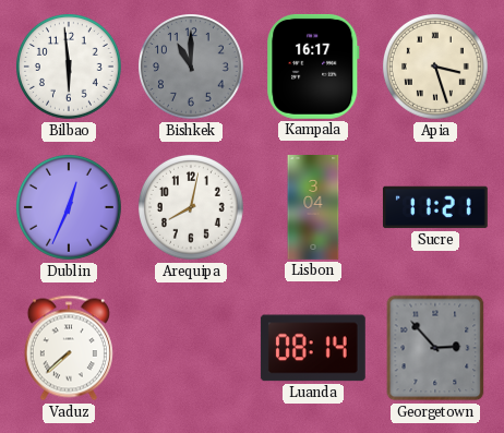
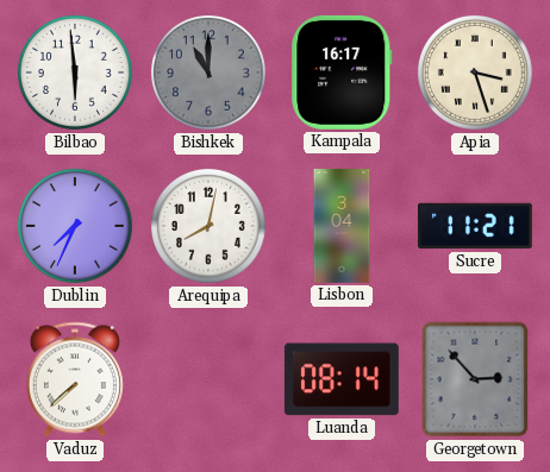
Dublin: 12:34 -> 7:34
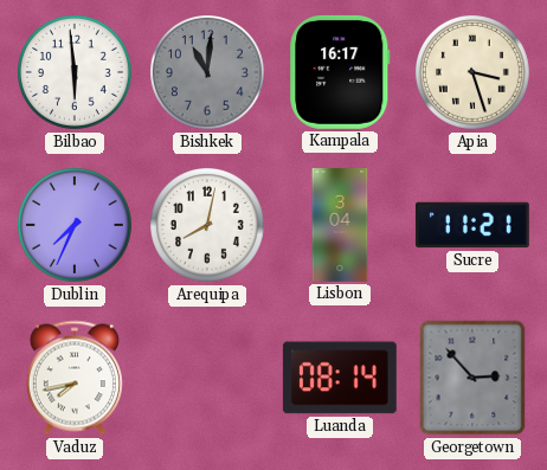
Bishkek: 11:00 -> 11:01
Vaduz: 7:38 -> 7:43
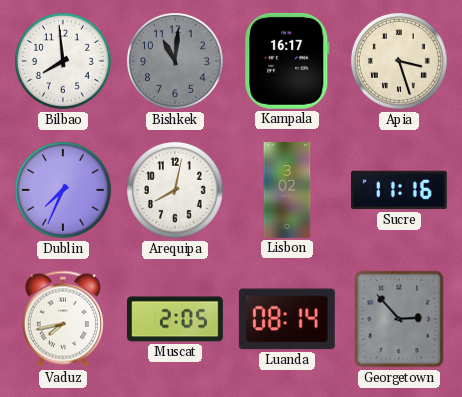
Bilbao: 5:59 -> 7:59
Lisbon: 3:04 -> 3:02
Sucre: 11:21 -> 11:16
Muscat: none -> 2:05
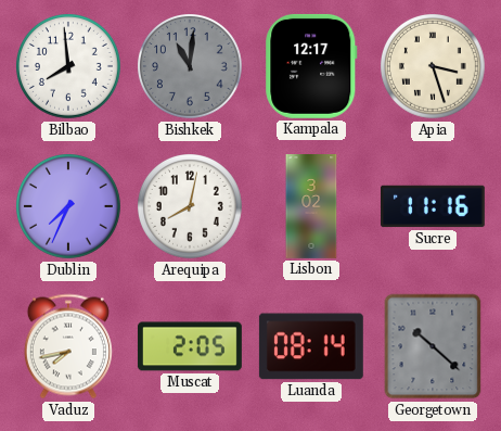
Kampala: 16:17 -> 12:17
Georgetown: 2:53 -> 10:22
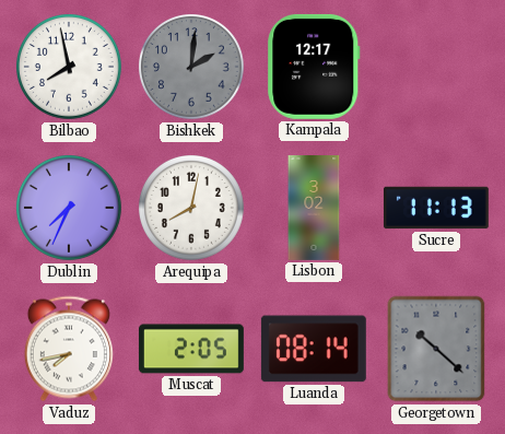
Bilbao: 7:59 -> 7:58
Bishkek: 11:01 -> 2:01
Apia: 3:27 -> none
Sucre: 11:16 -> 11:13
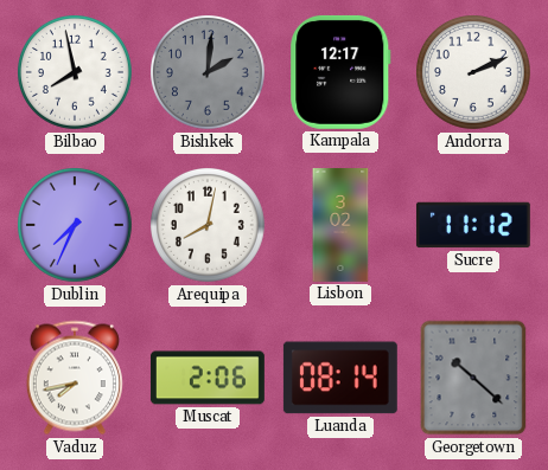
Andorra: none -> 2:11
Sucre: 11:13 -> 11:12
Muscat: 2:05 -> 2:06
